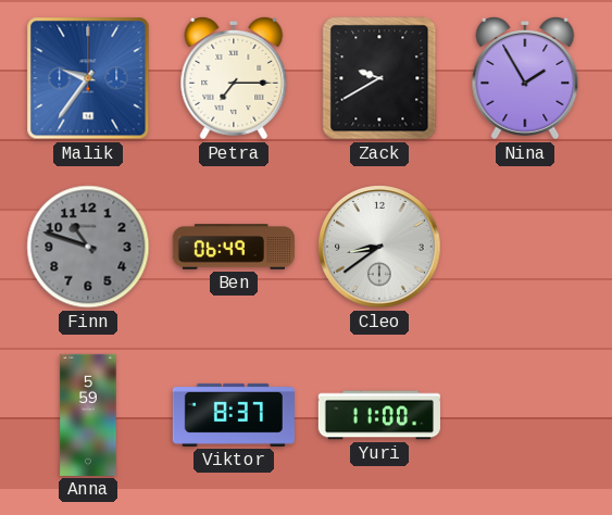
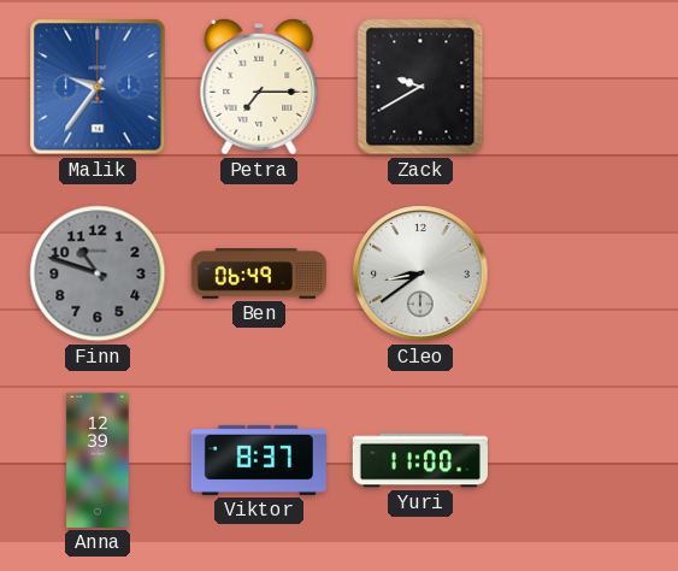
Nina: 1:55 -> none
Anna: 5:59 -> 12:39
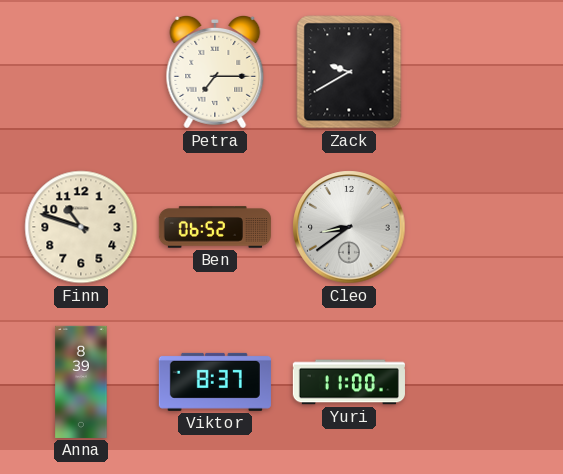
Malik: 9:36 -> none
Finn dial: grey -> cream
Ben: 06:49 -> 06:52
Anna: 12:39 -> 8:39
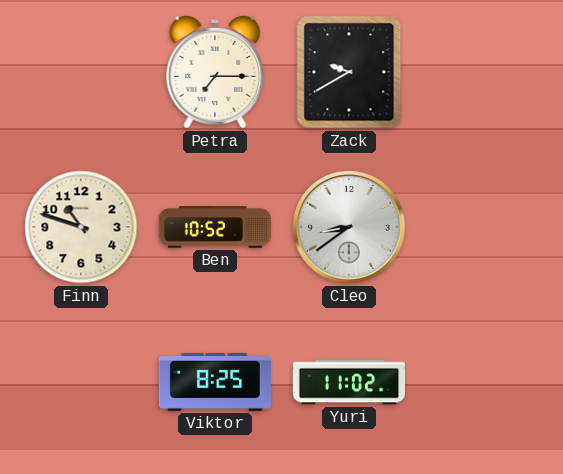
Ben: 06:52 -> 10:52
Anna: 8:39 -> none
Viktor: 8:37 -> 8:25
Yuri: 11:00 -> 11:02
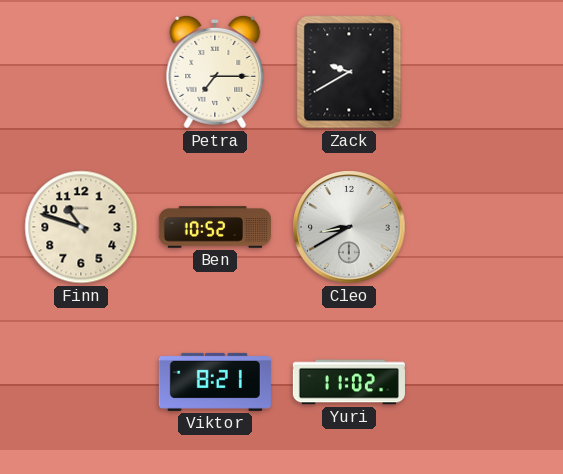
Cleo: 8:39 -> 8:40
Viktor: 8:25 -> 8:21
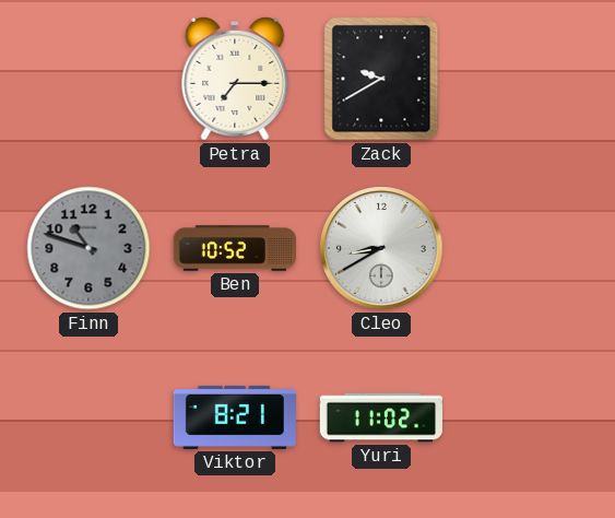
Finn dial: cream -> grey
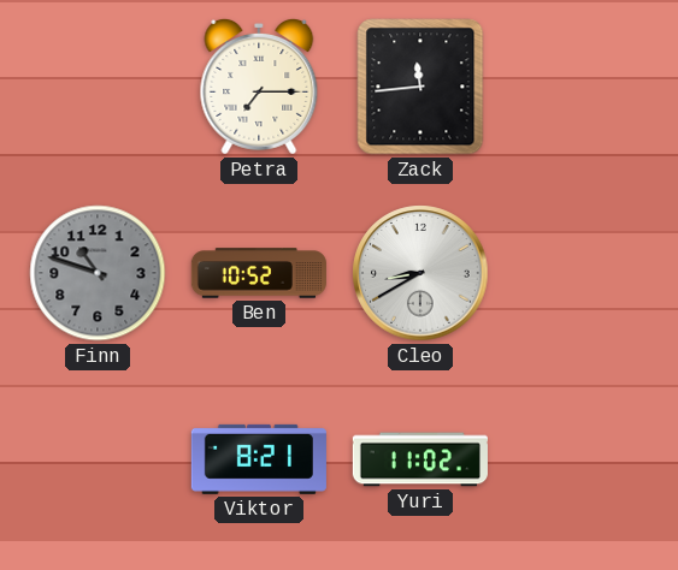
Zack: 9:40 -> 11:44
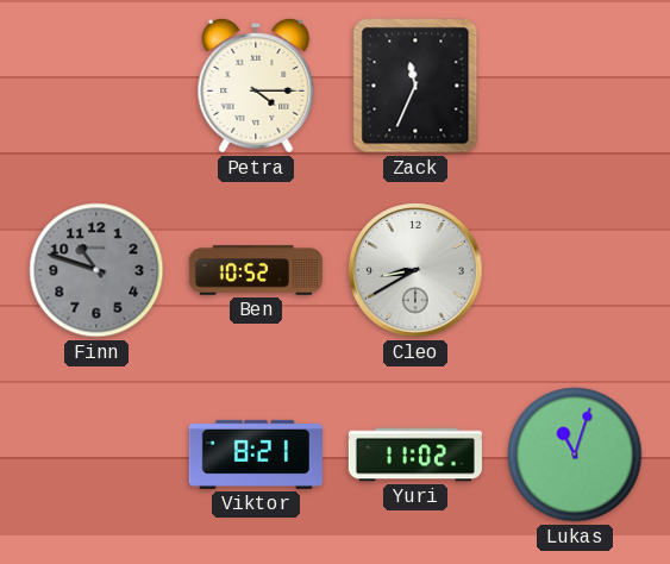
Petra: 7:15 -> 4:15
Zack: 11:44 -> 11:34
Lukas: none -> 11:03
